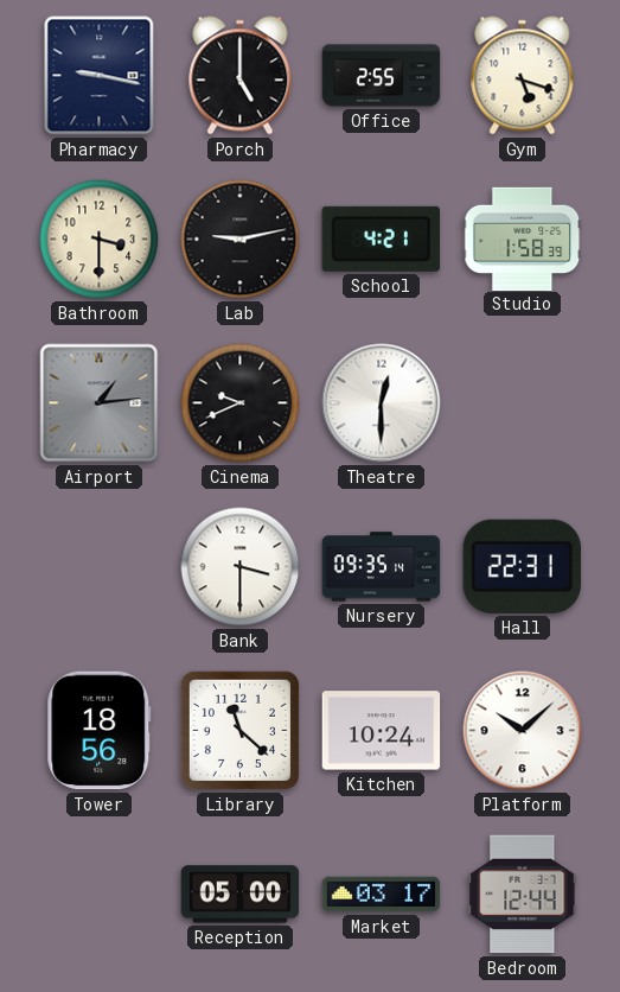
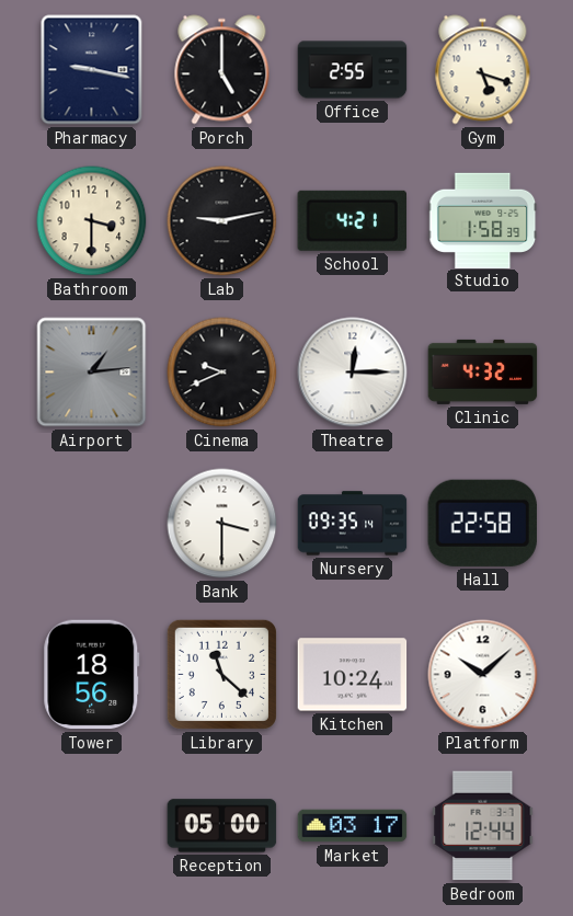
Theatre: 12:30 -> 12:15
Clinic: none -> 4:32
Hall: 22:31 -> 22:58
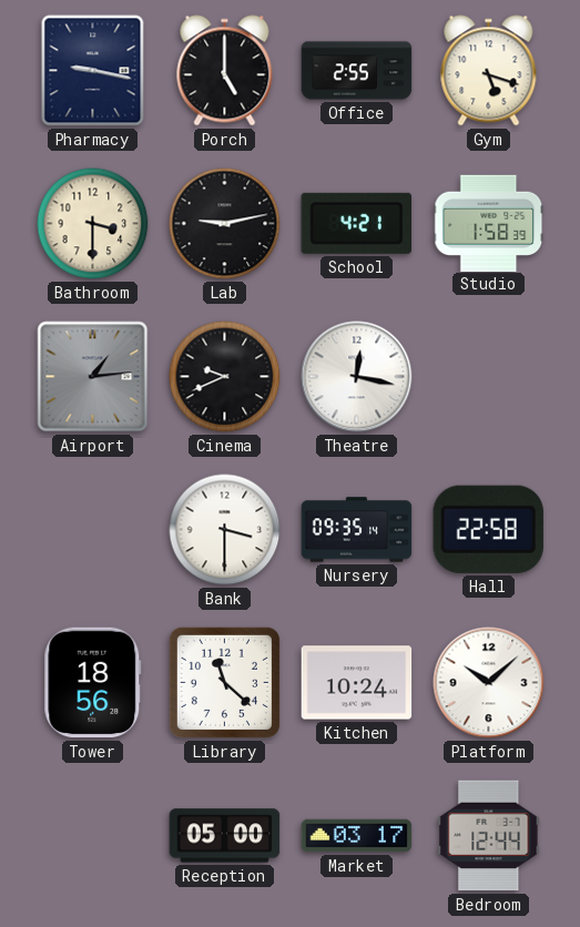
Theatre: 12:15 -> 12:17
Clinic: 4:32 -> none
